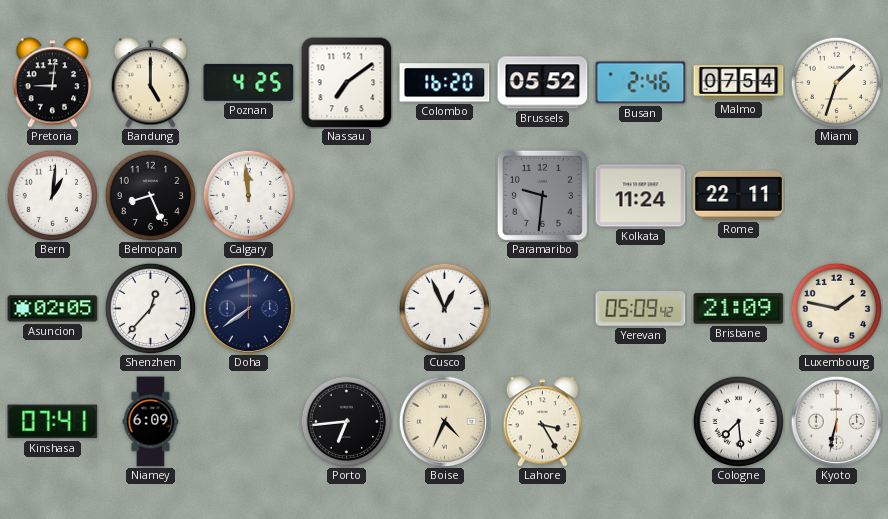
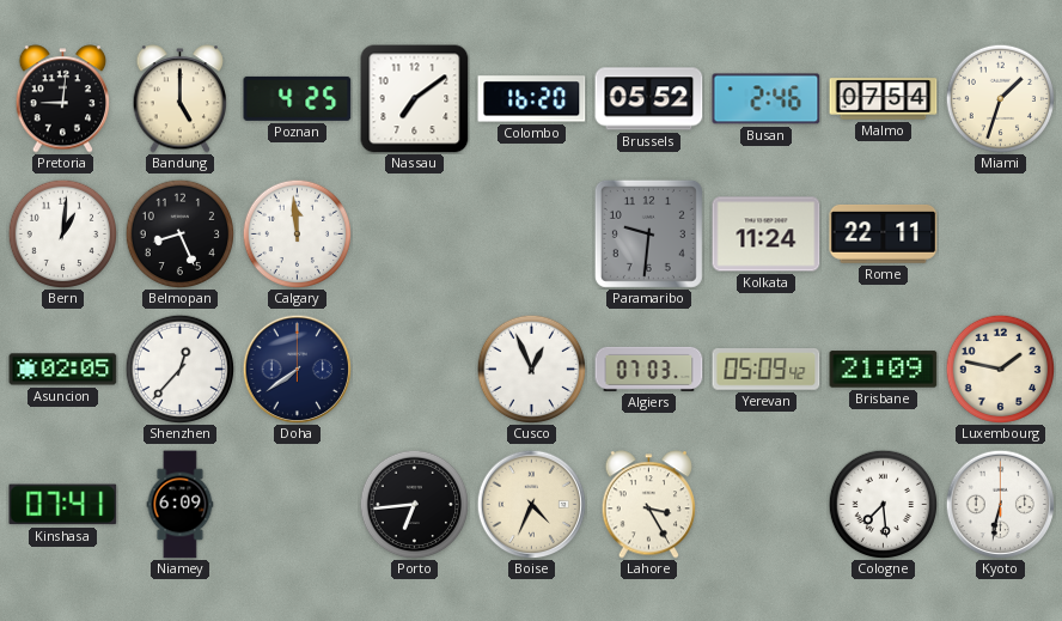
Algiers: none -> 07:03
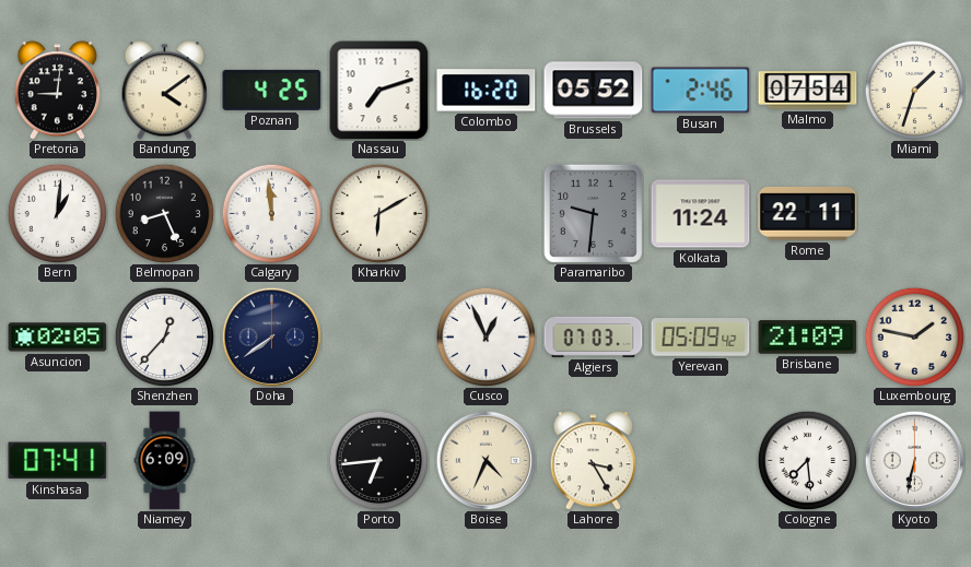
Bandung: 5:00 -> 4:09
Nassau: 7:09 -> 7:12
Kharkiv: none -> 6:10
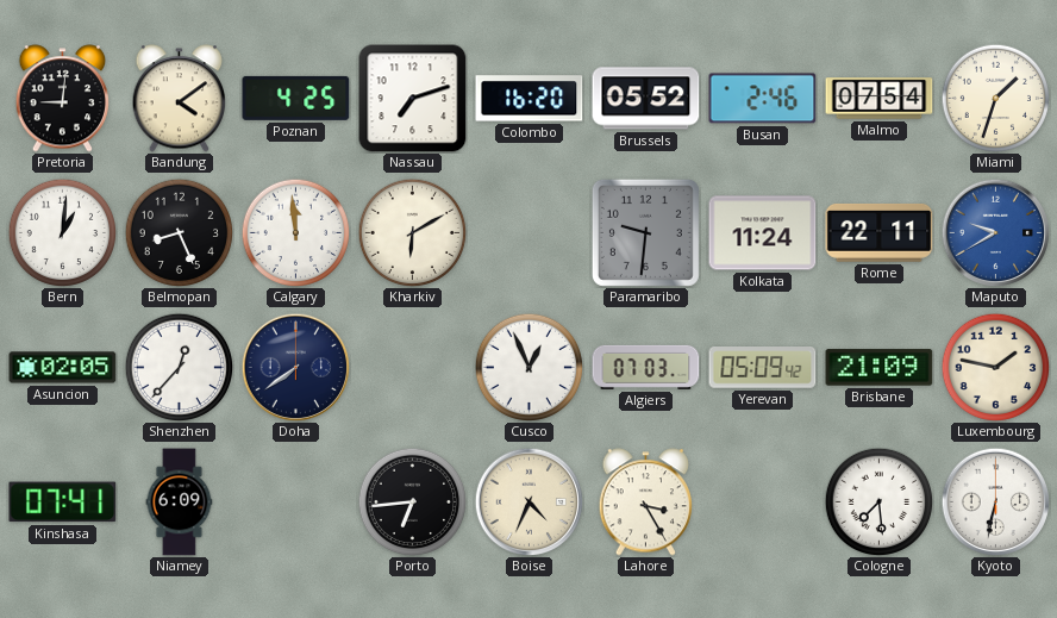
Maputo: none -> 9:40
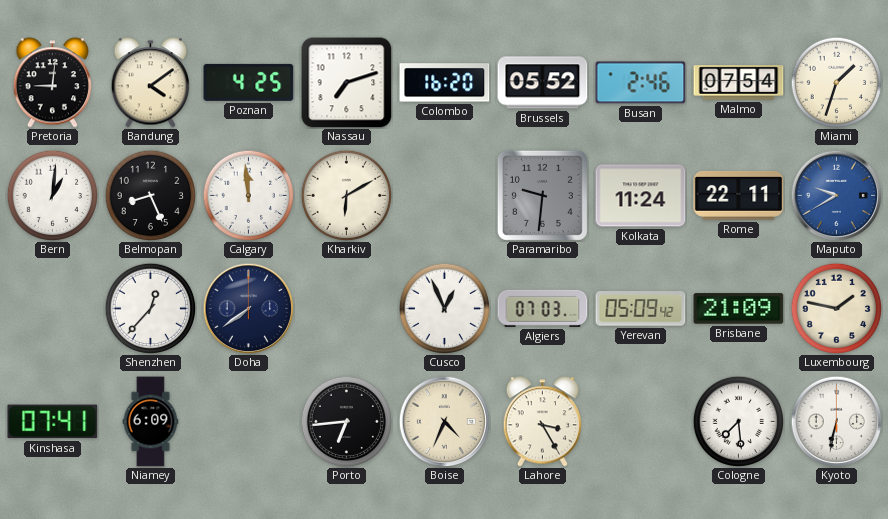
Asuncion: 02:05 -> none
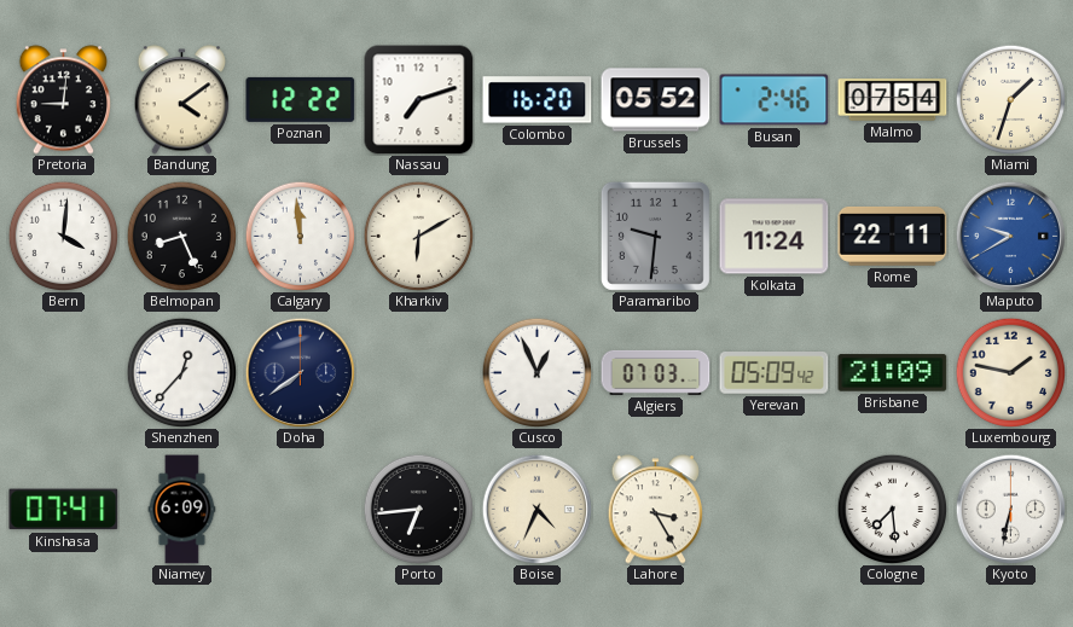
Poznan: 4:25 -> 12:22
Bern: 1:01 -> 4:01
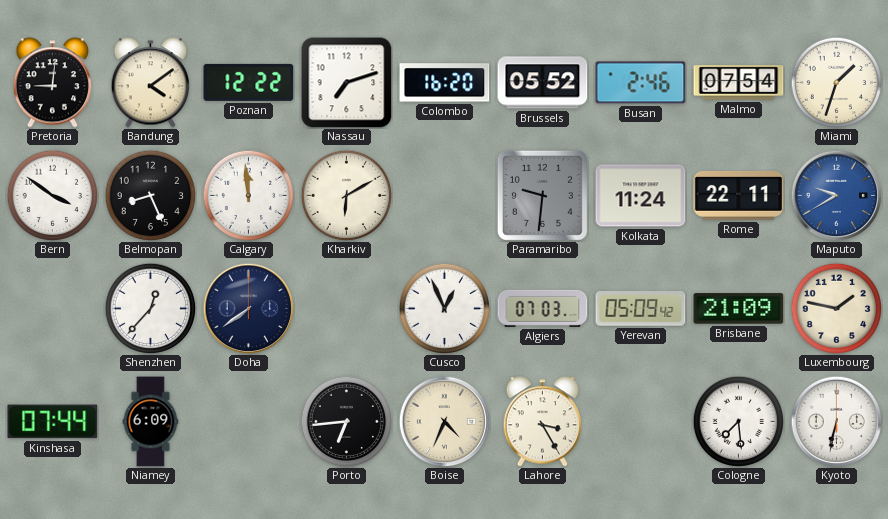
Bern: 4:01 -> 3:51
Kinshasa: 07:41 -> 07:44
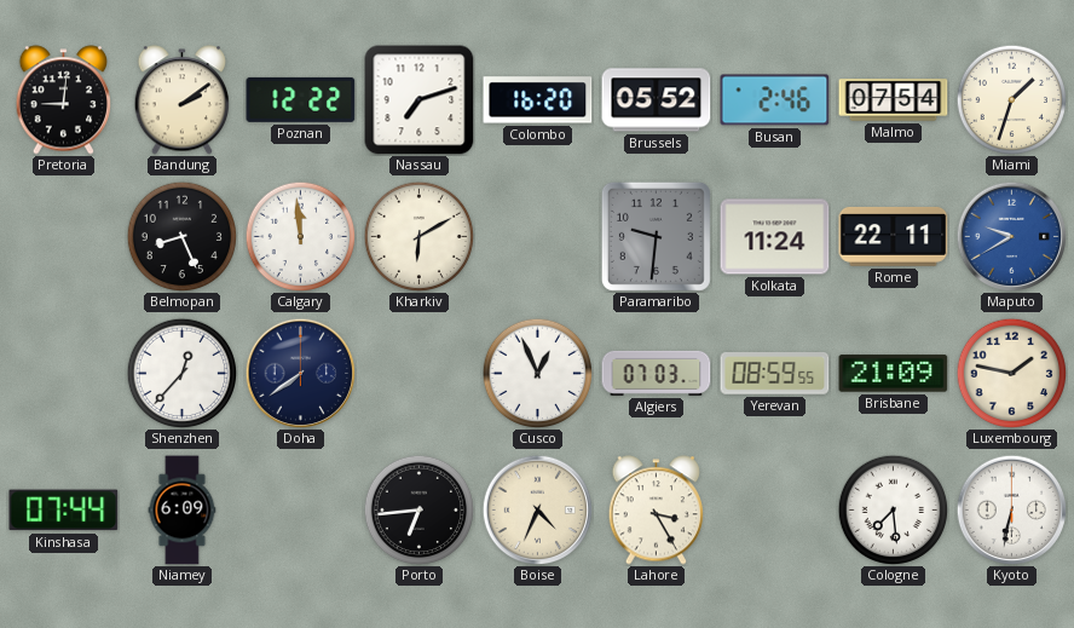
Bandung: 4:09 -> 2:09
Bern: 3:51 -> none
Yerevan: 05:09 -> 08:59
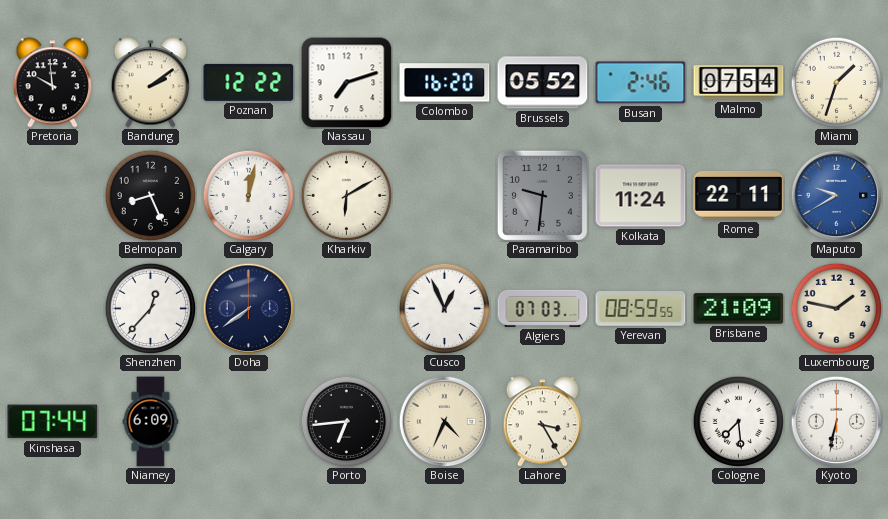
Pretoria: 9:01 -> 9:59
Calgary: 11:59 -> 12:02
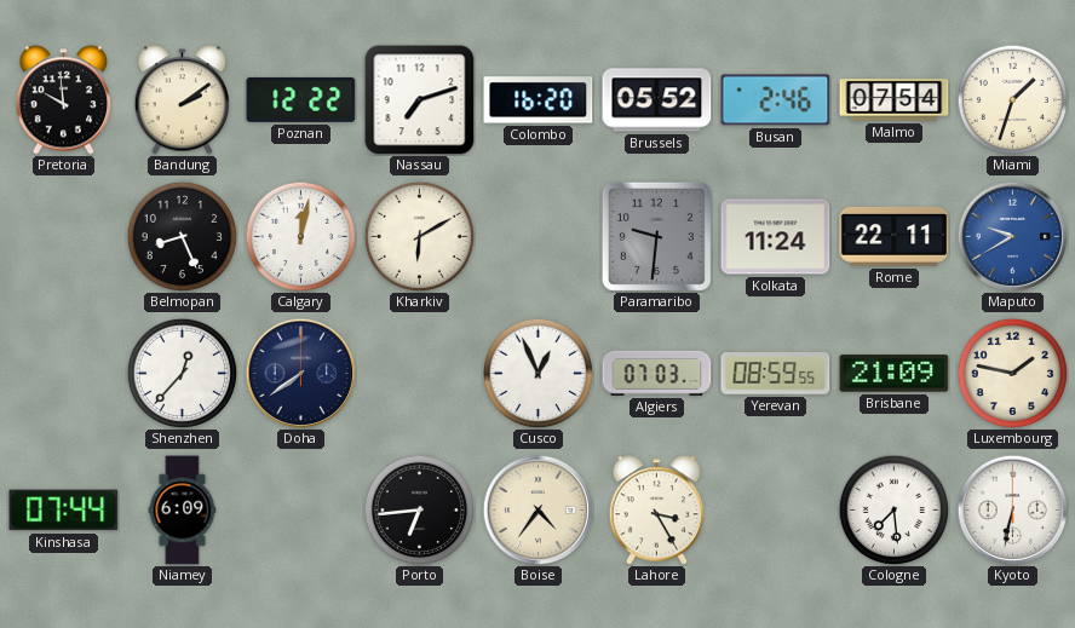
Boise: 4:34 -> 4:36
